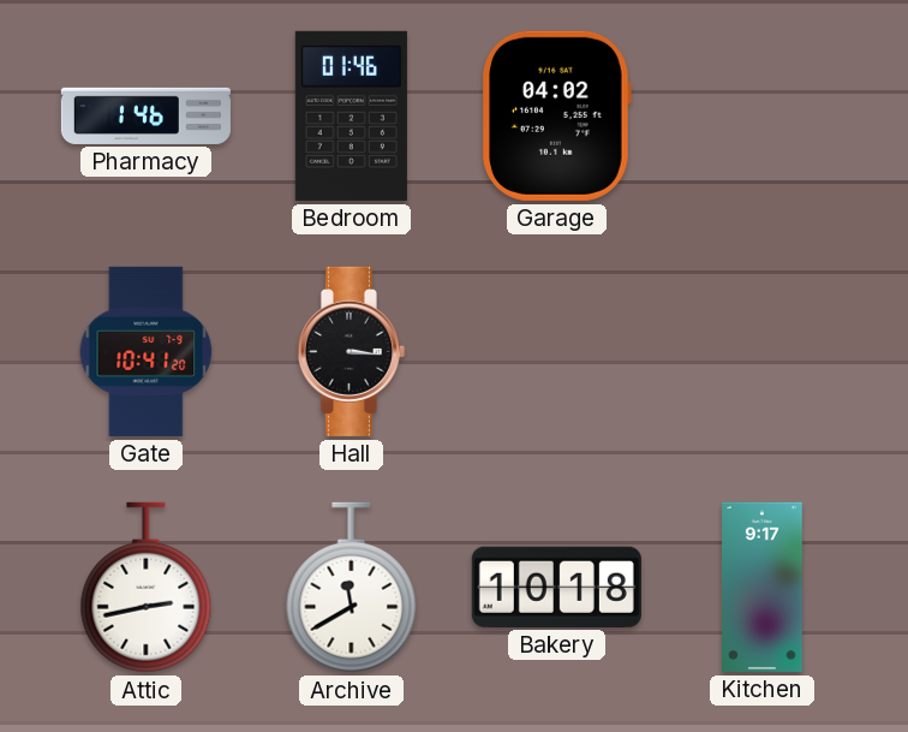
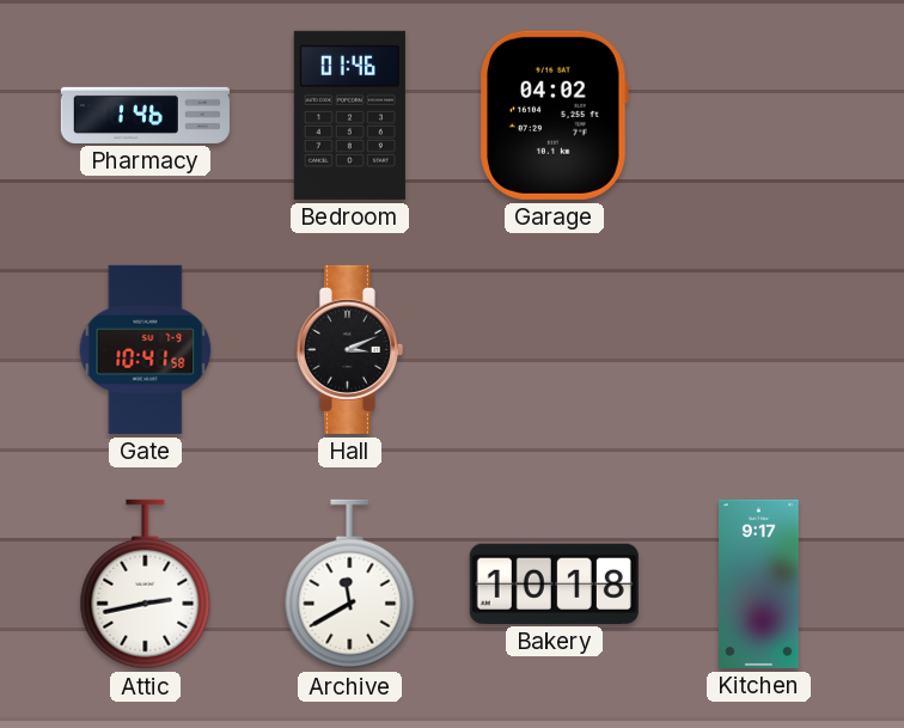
Gate: 10:41:20 -> 10:41:58
Hall: 3:16 -> 3:11
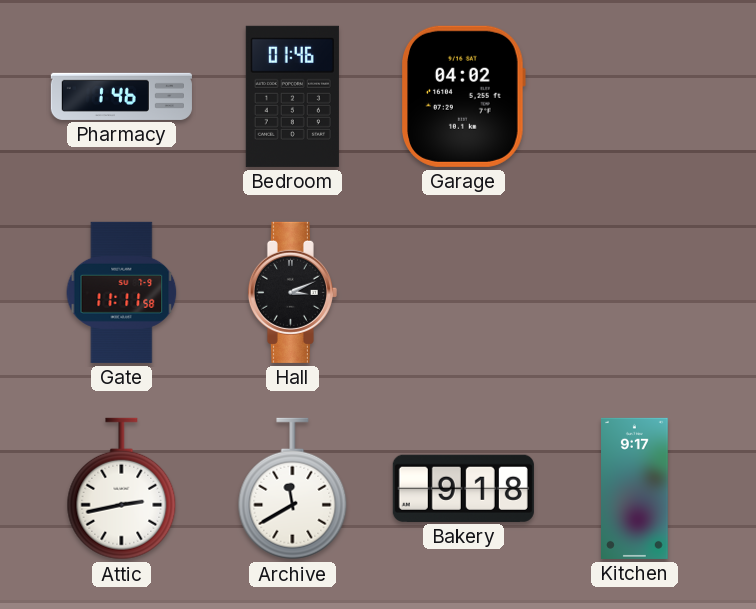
Gate: 10:41 -> 11:11
Bakery: 10:18 -> 9:18
